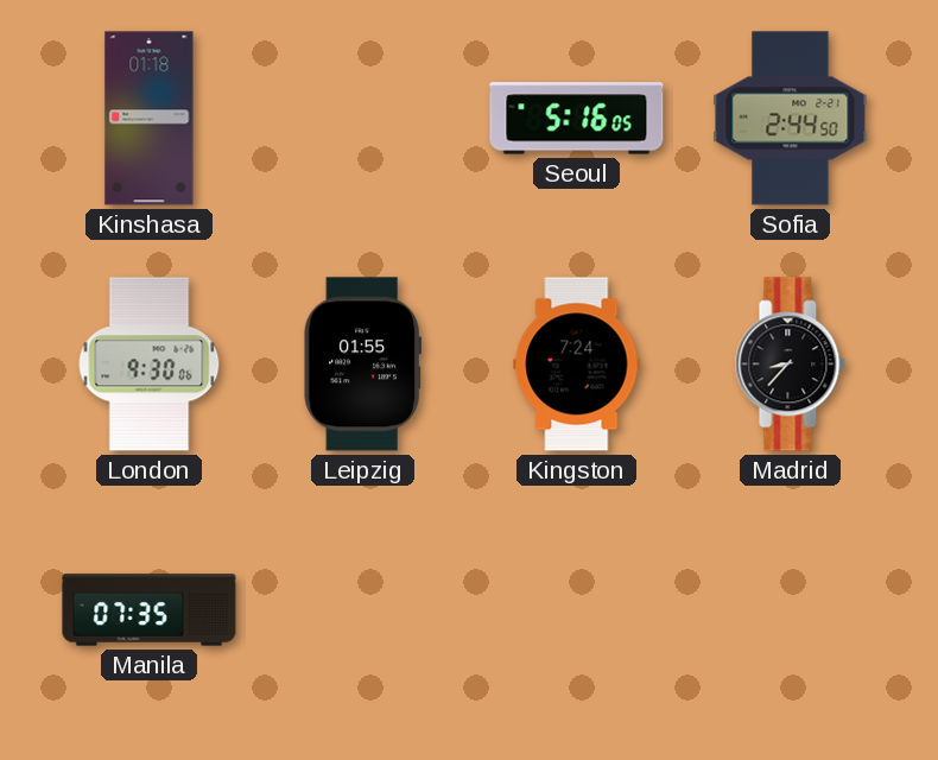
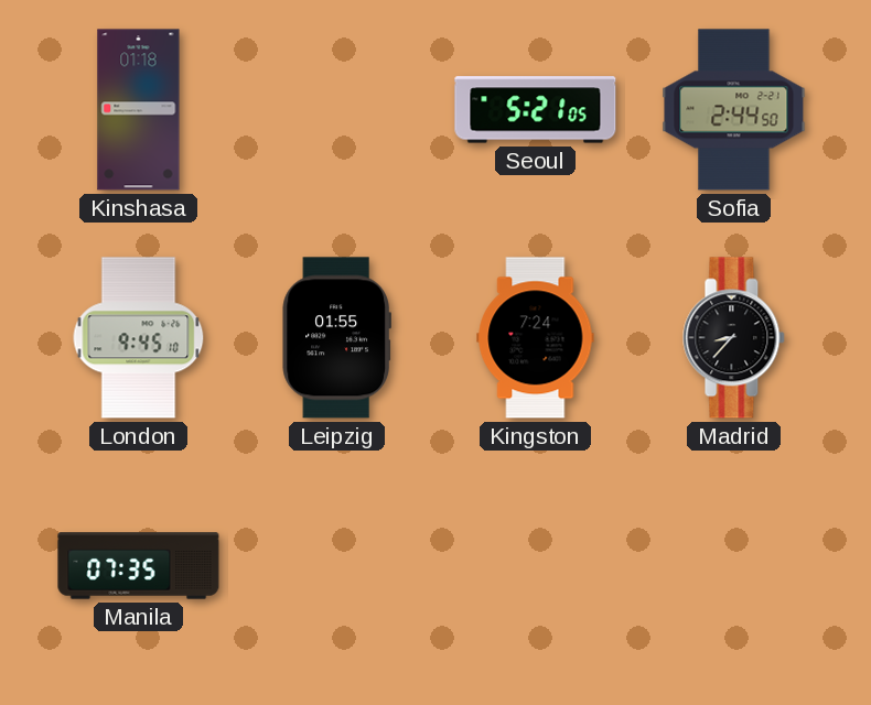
Seoul: 5:16 -> 5:21
London: 9:30 -> 9:45
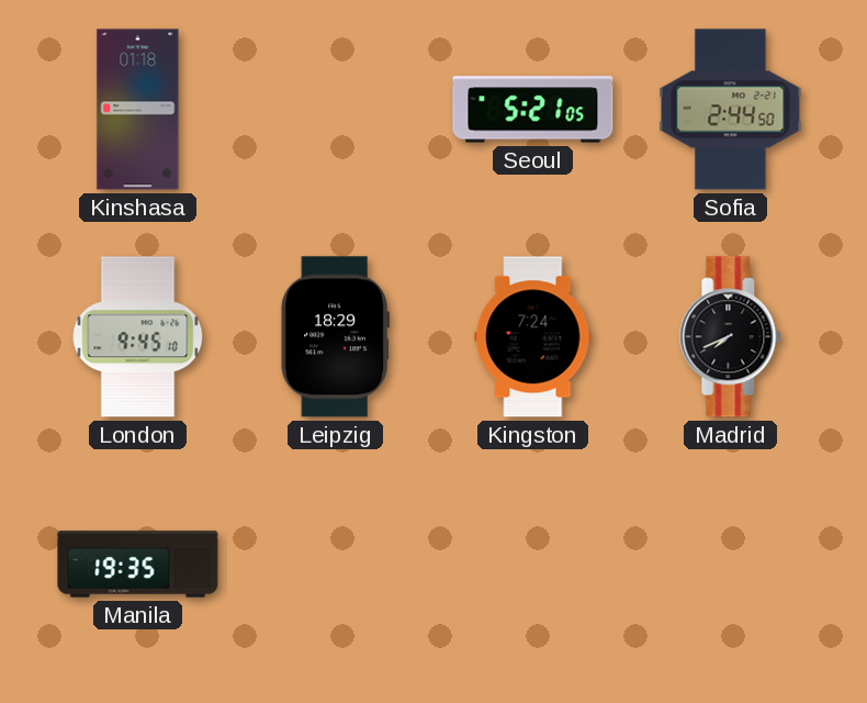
Leipzig: 01:55 -> 18:29
Madrid: 8:37 -> 7:41
Manila: 07:35 -> 19:35
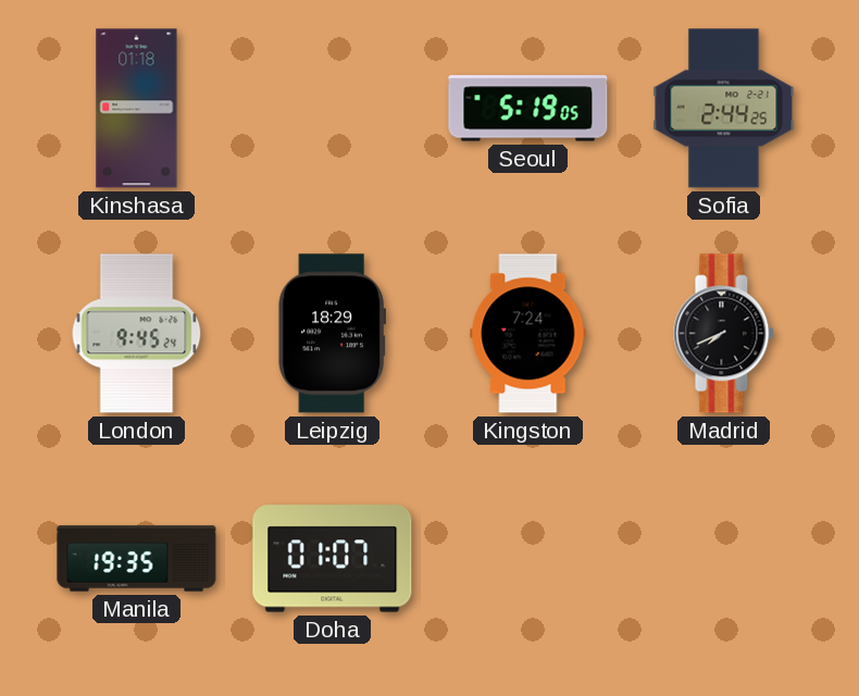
Seoul: 5:21 -> 5:19
Sofia: 2:44:50 -> 2:44:25
London: 9:45:10 -> 9:45:24
Doha: none -> 01:07
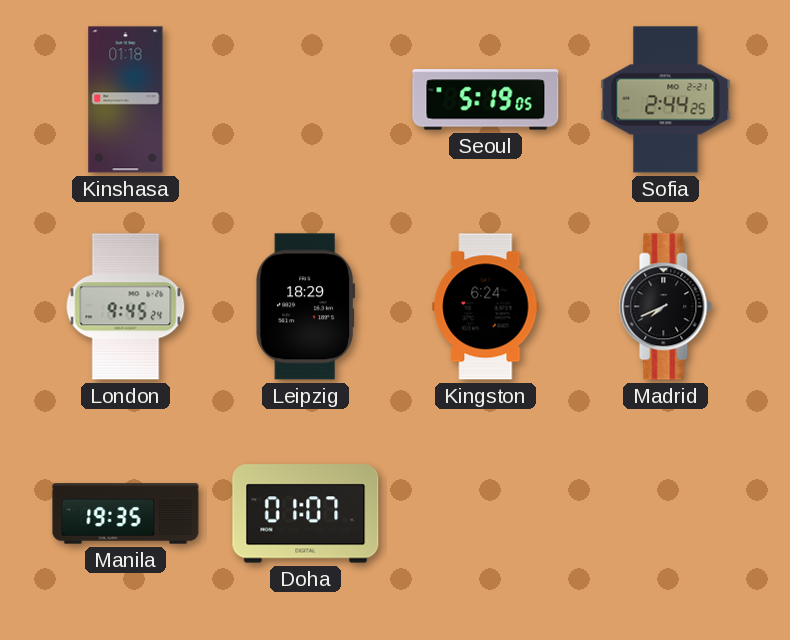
Kingston: 7:24 -> 6:24
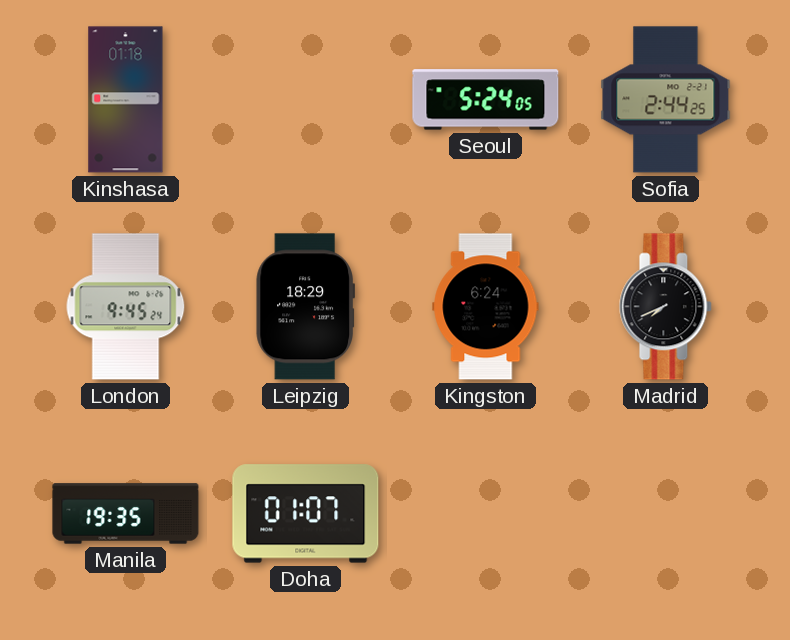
Seoul: 5:19 -> 5:24
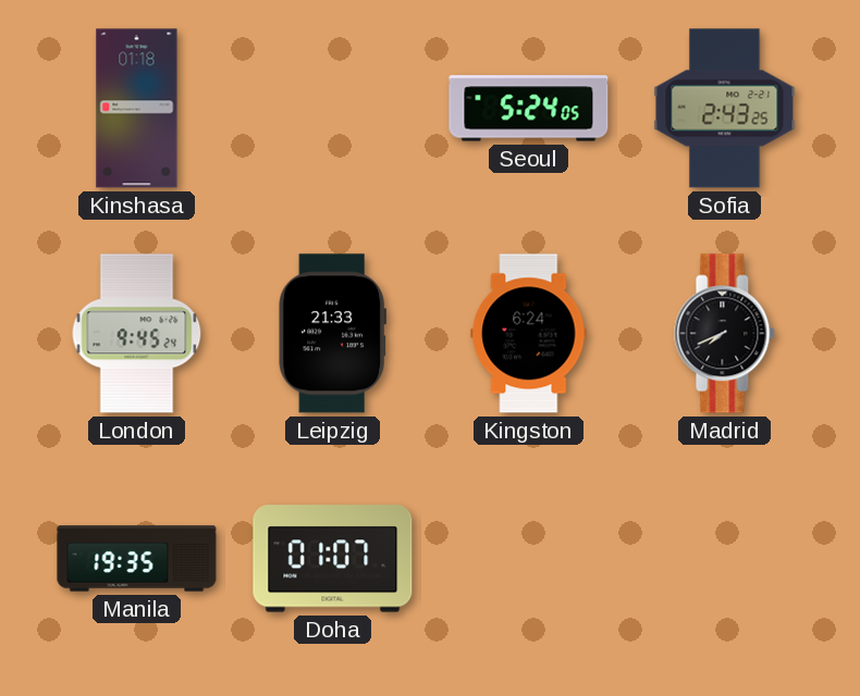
Sofia: 2:44 -> 2:43
Leipzig: 18:29 -> 21:33
